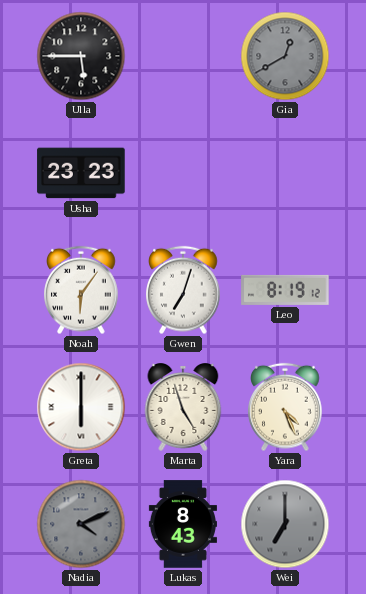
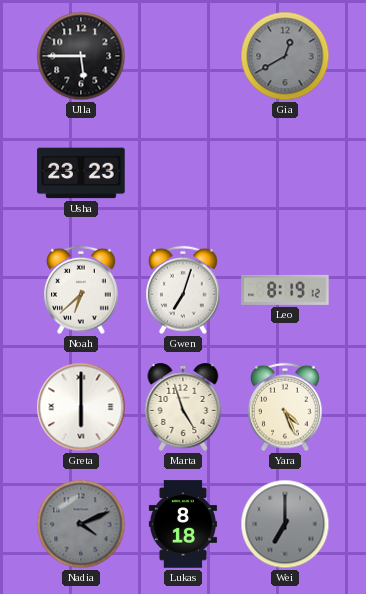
Noah: 6:06 -> 6:38
Lukas: 8:43 -> 8:18
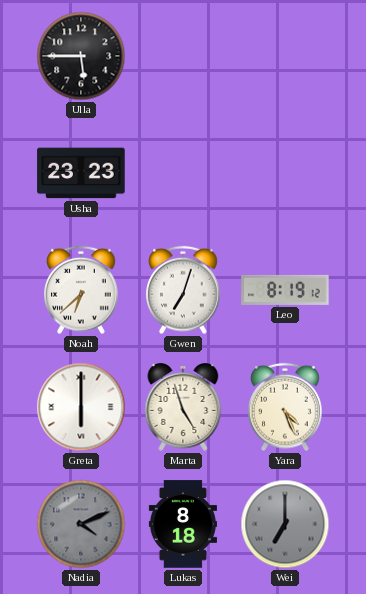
Gia: 12:40 -> none
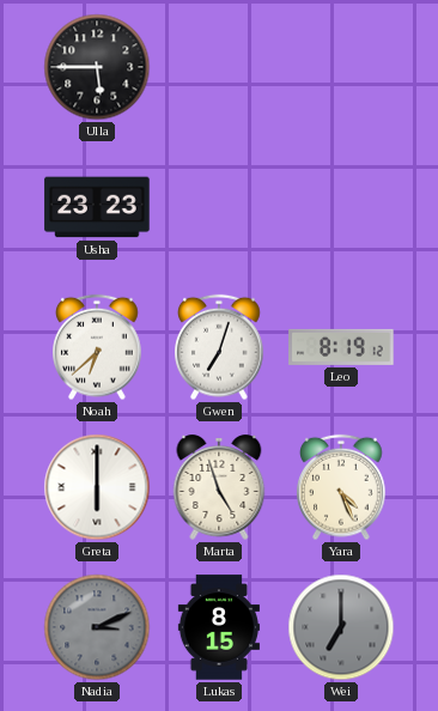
Nadia: 4:11 -> 3:11
Lukas: 8:18 -> 8:15
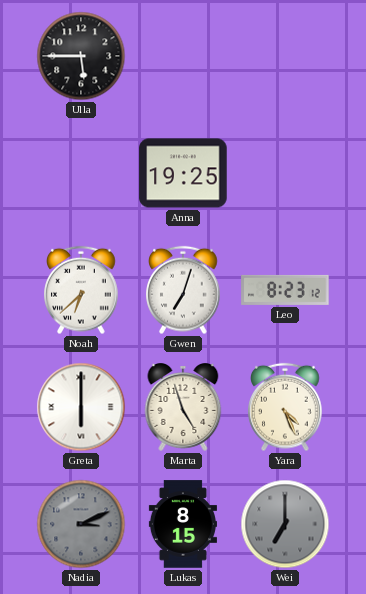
Usha: 23:23 -> none
Anna: none -> 19:25
Leo: 8:19 -> 8:23
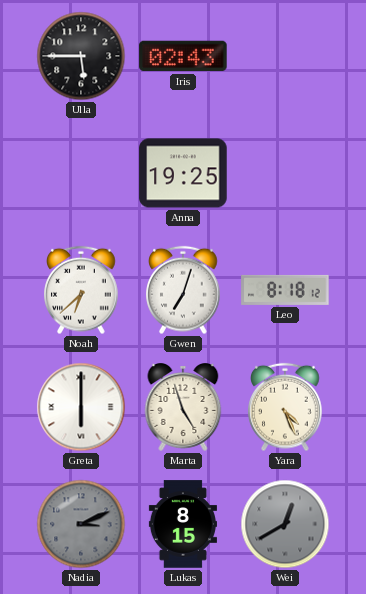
Iris: none -> 02:43
Leo: 8:23 -> 8:18
Wei: 7:00 -> 12:40
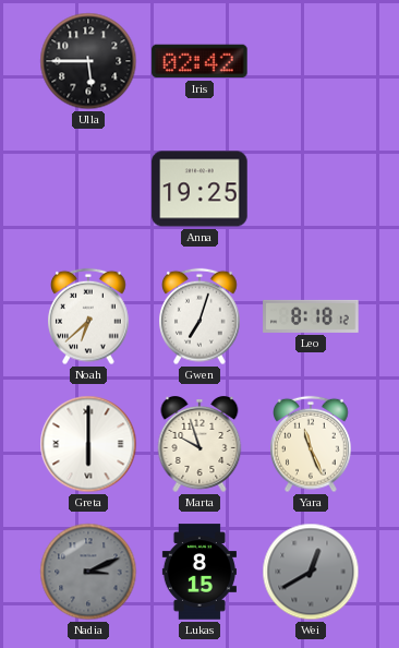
Iris: 02:43 -> 02:42
Marta: 4:57 -> 9:57
Yara: 4:26 -> 11:26
